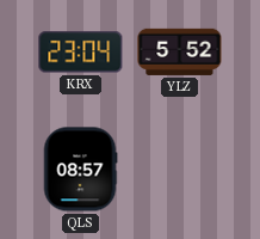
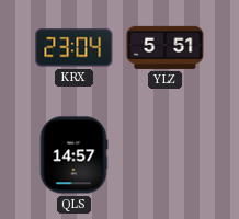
YLZ: 5:52 -> 5:51
QLS: 08:57 -> 14:57
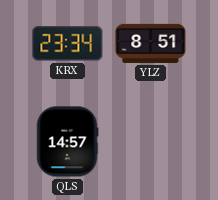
KRX: 23:04 -> 23:34
YLZ: 5:51 -> 8:51
